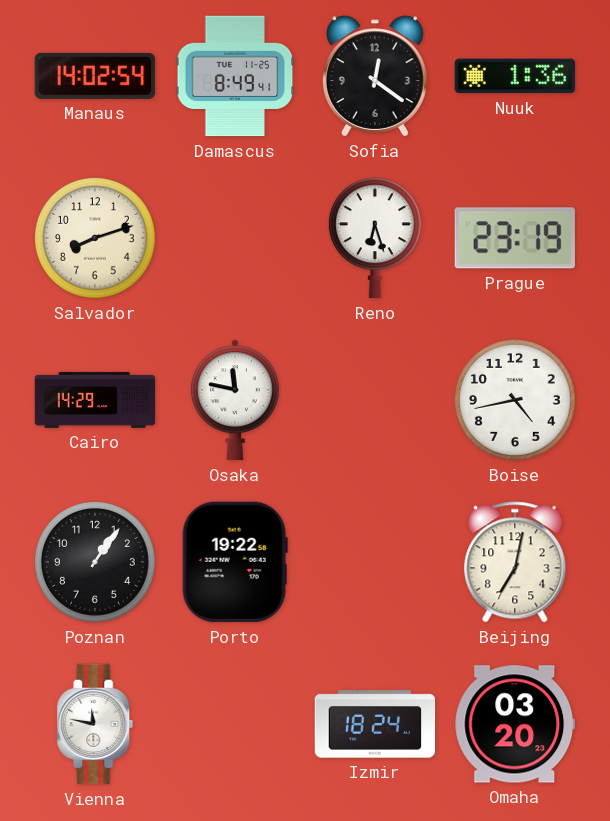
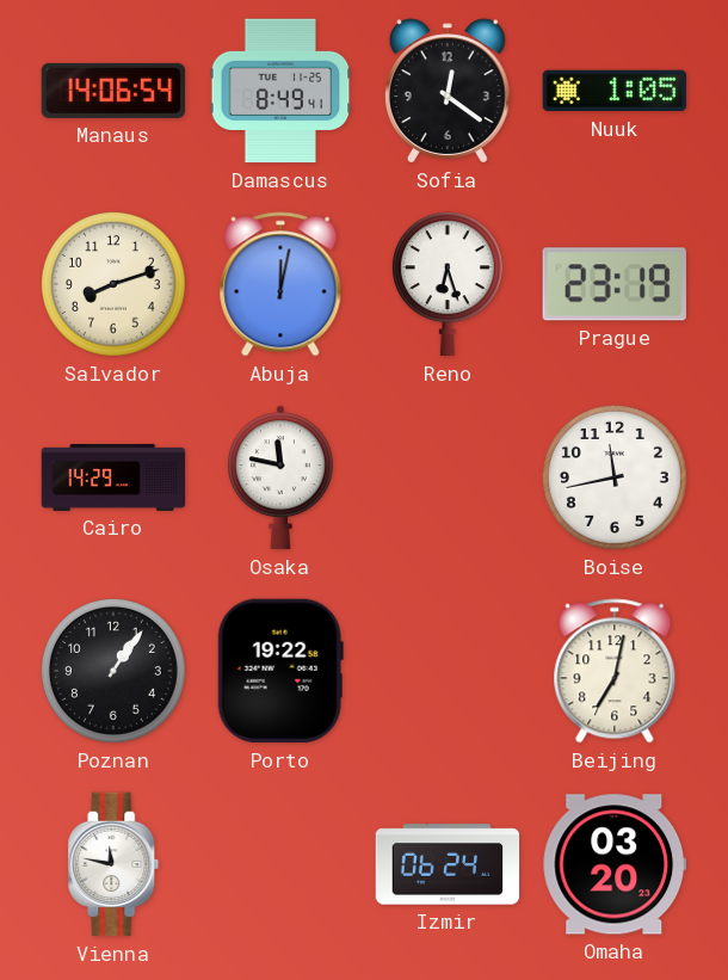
Manaus: 14:02 -> 14:06
Nuuk: 1:36 -> 1:05
Abuja: none -> 12:02
Boise: 4:43 -> 11:43
Izmir: 18:24 -> 06:24
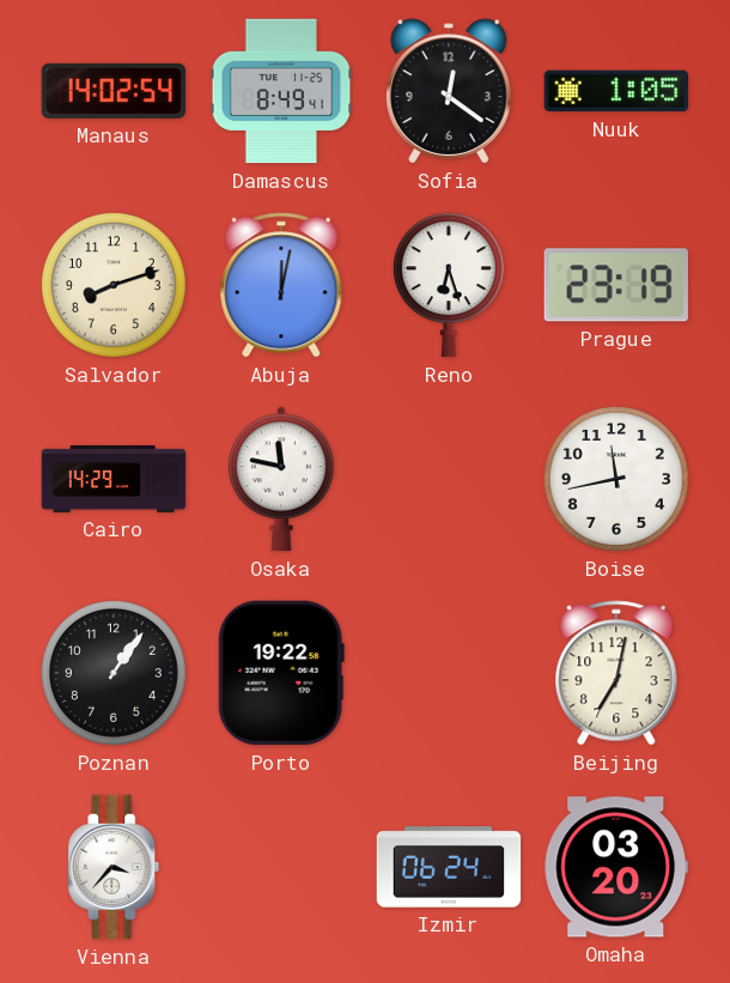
Manaus: 14:06 -> 14:02
Vienna: 11:47 -> 3:37
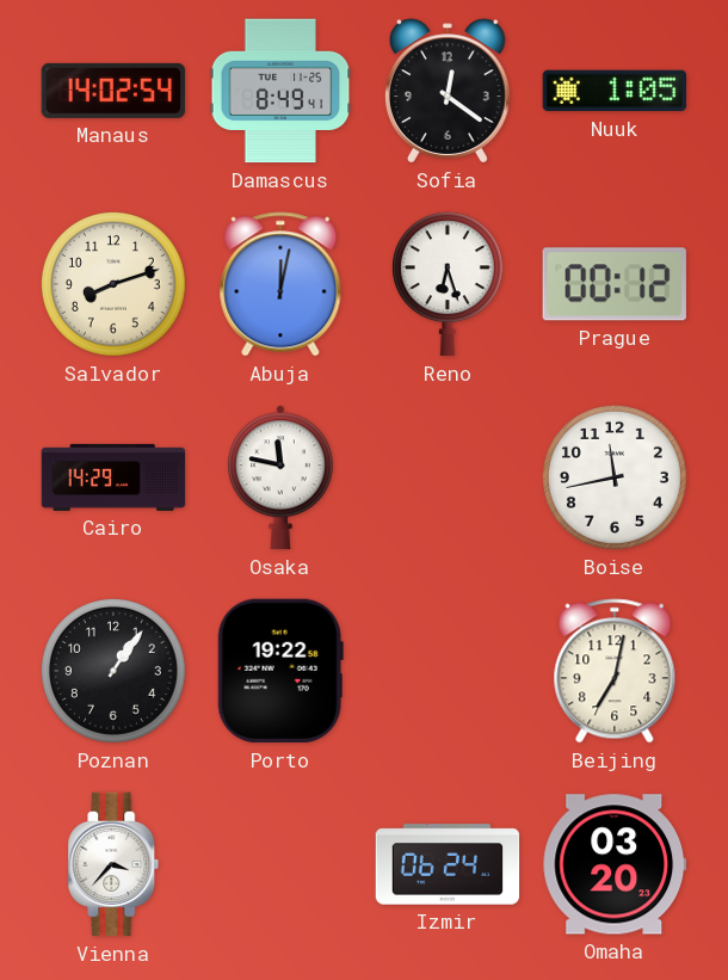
Prague: 23:19 -> 00:12
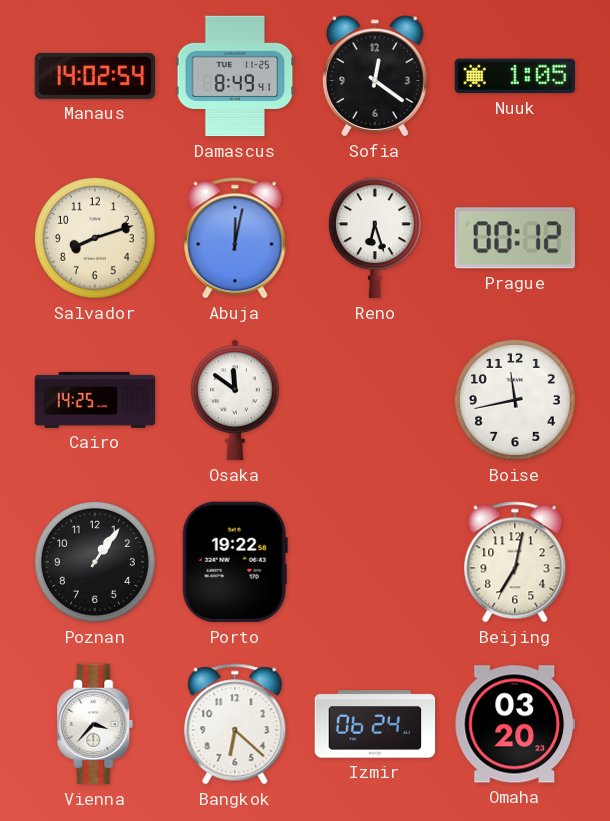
Cairo: 14:29 -> 14:25
Osaka: 11:47 -> 11:51
Bangkok: none -> 6:22
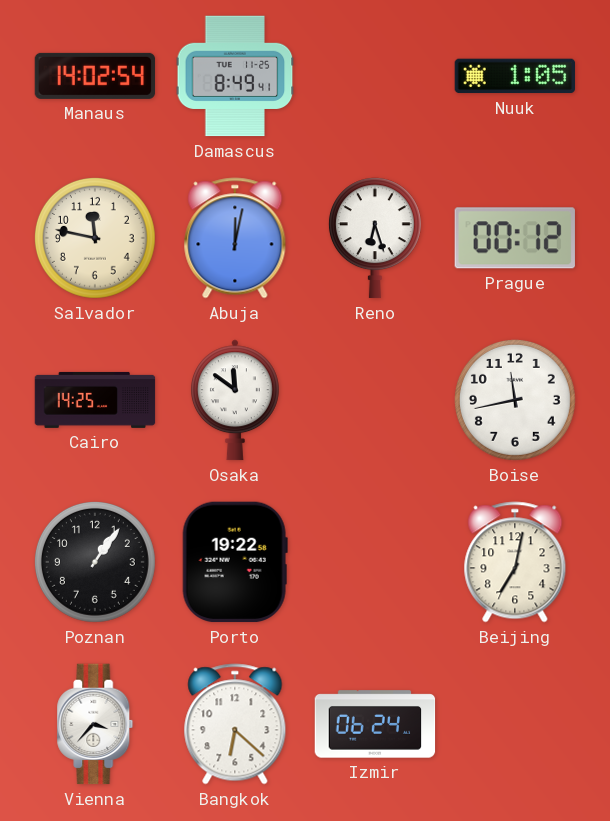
Sofia: 12:21 -> none
Salvador: 8:12 -> 11:47
Omaha: 03:20 -> none
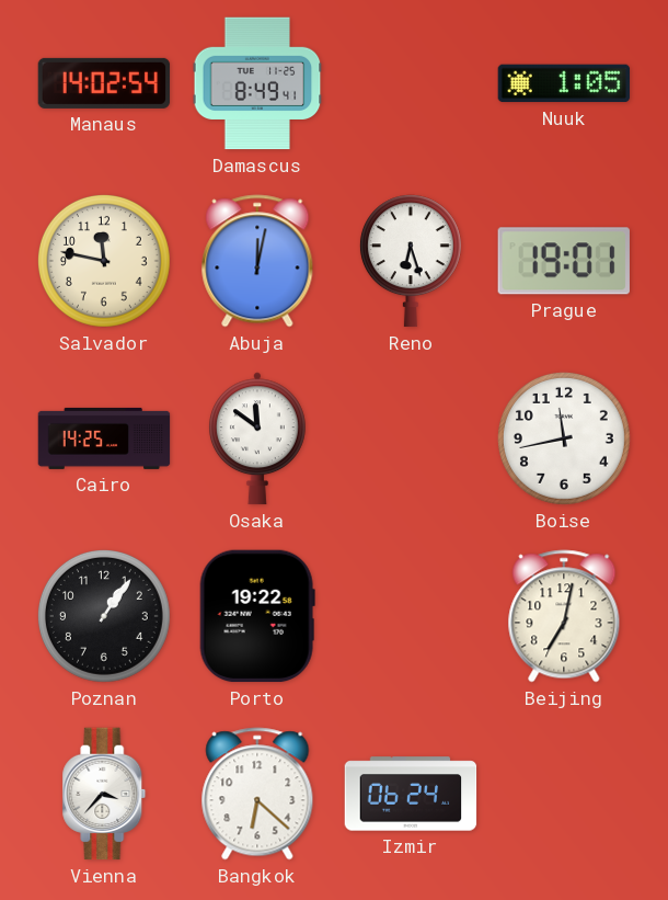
Prague: 00:12 -> 19:01
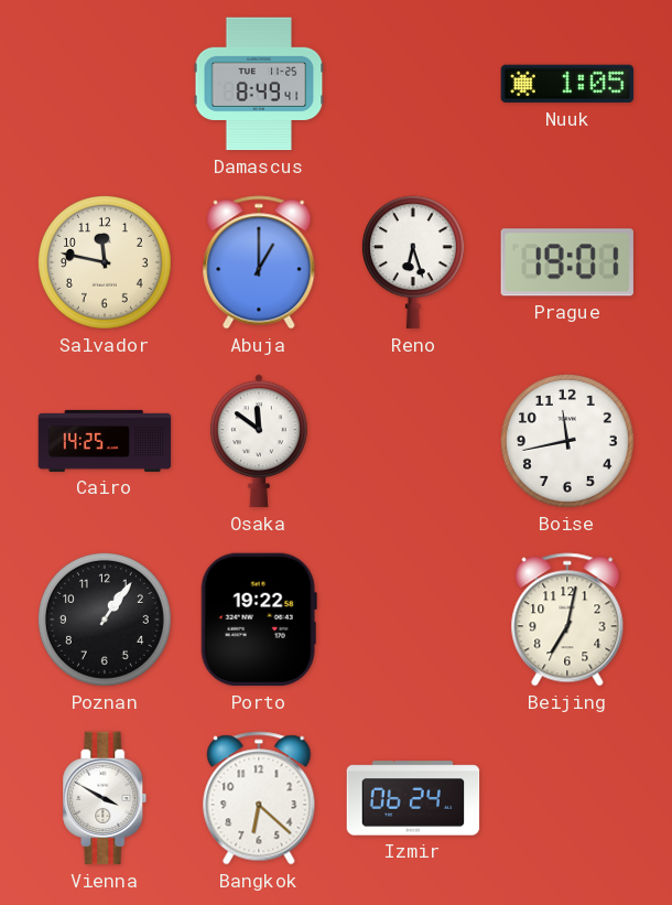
Manaus: 14:02 -> none
Abuja: 12:02 -> 1:00
Vienna: 3:37 -> 3:50
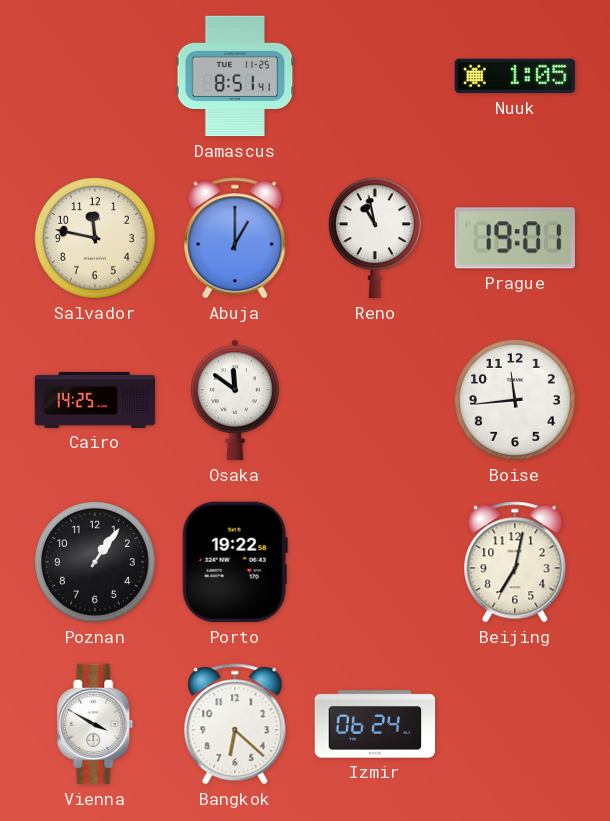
Damascus: 8:49 -> 8:51
Reno: 6:27 -> 10:58
Boise: 11:43 -> 11:44
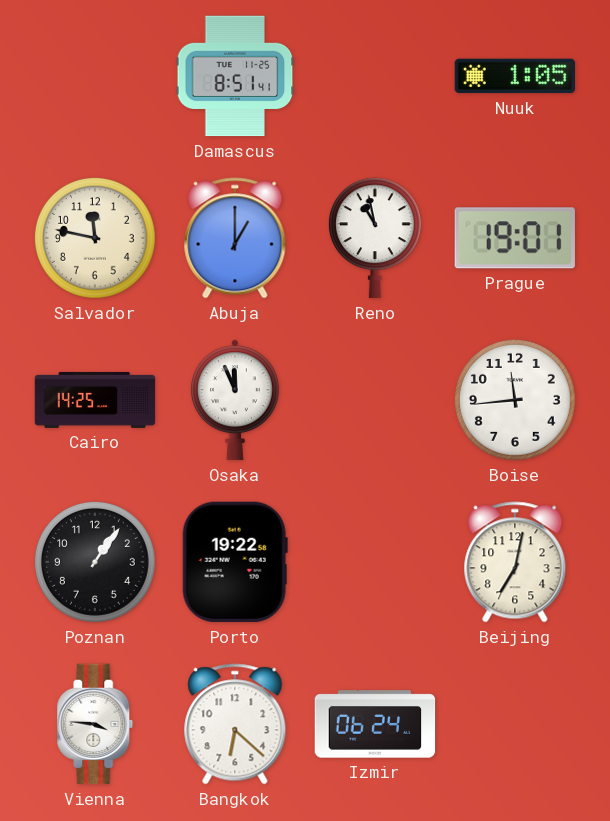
Osaka: 11:51 -> 11:56
Vienna: 3:50 -> 3:46
